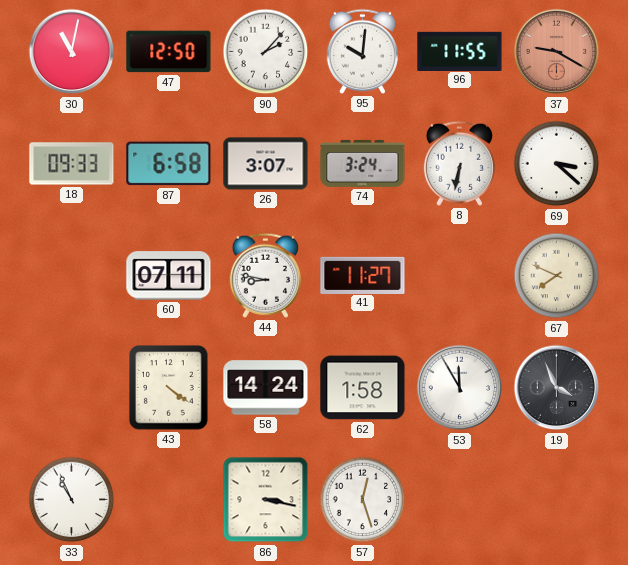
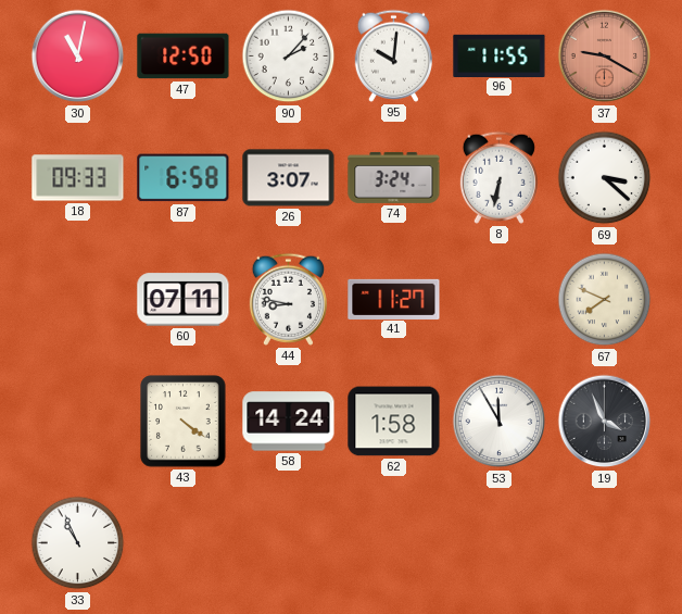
86: 3:17 -> none
57: 12:27 -> none
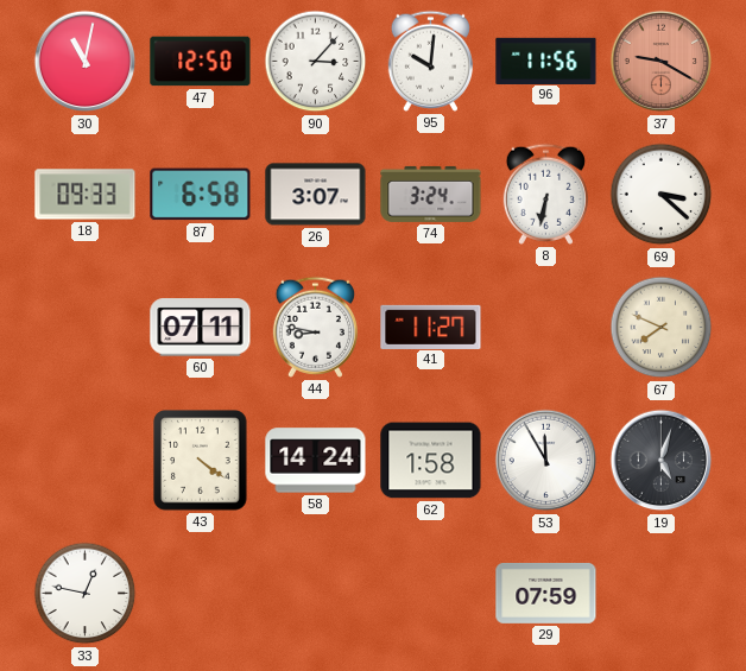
90: 2:07 -> 3:07
96: 11:55 -> 11:56
19: 3:56 -> 5:03
33: 10:56 -> 12:47
29: none -> 07:59
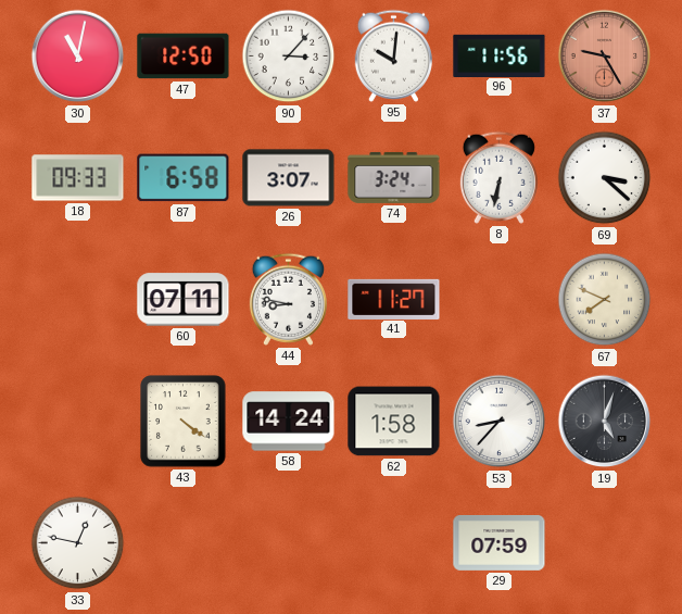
37: 9:20 -> 9:25
53: 11:55 -> 8:37
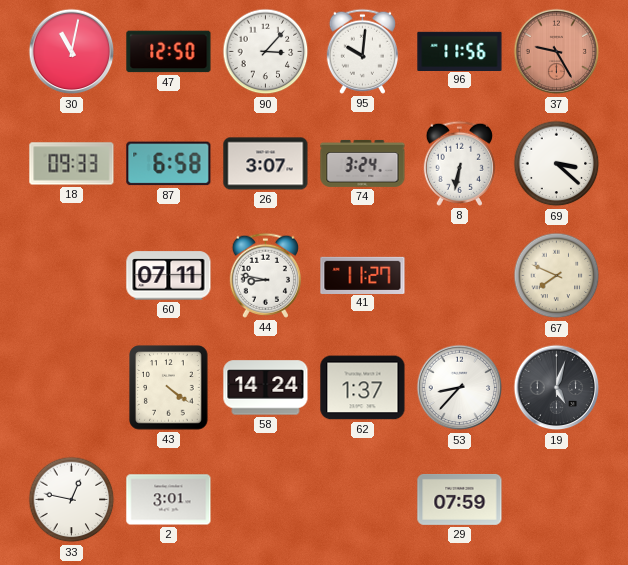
62: 1:58 -> 1:37
2: none -> 3:01
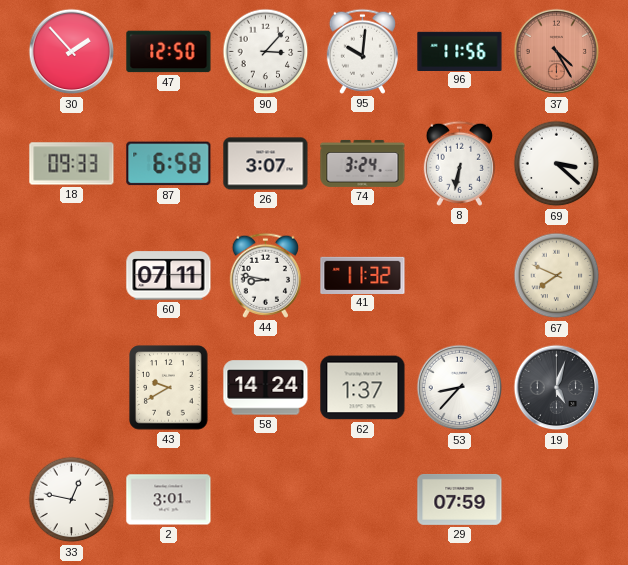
30: 11:02 -> 1:53
37: 9:25 -> 4:25
41: 11:27 -> 11:32
43: 4:21 -> 9:40
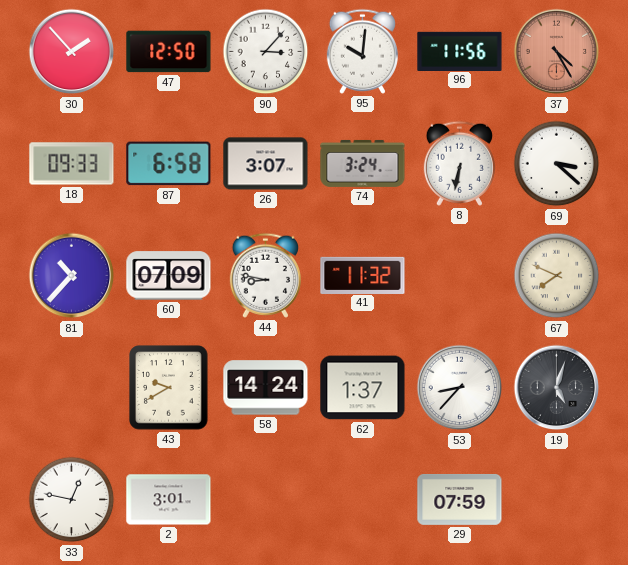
81: none -> 10:37
60: 07:11 -> 07:09
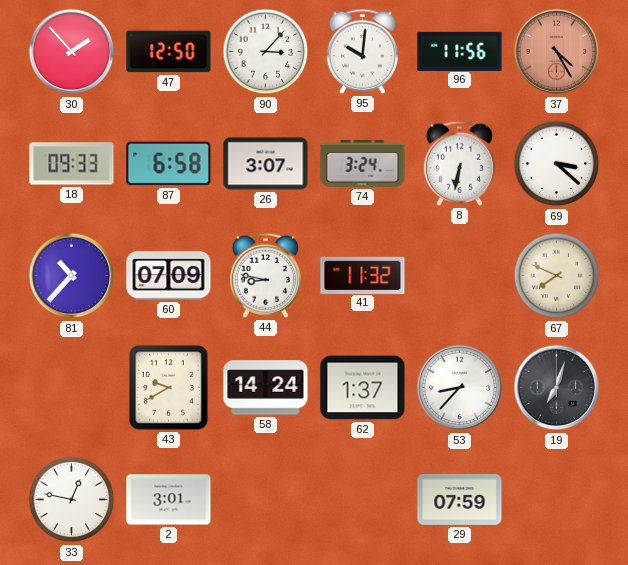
19: 5:03 -> 7:03
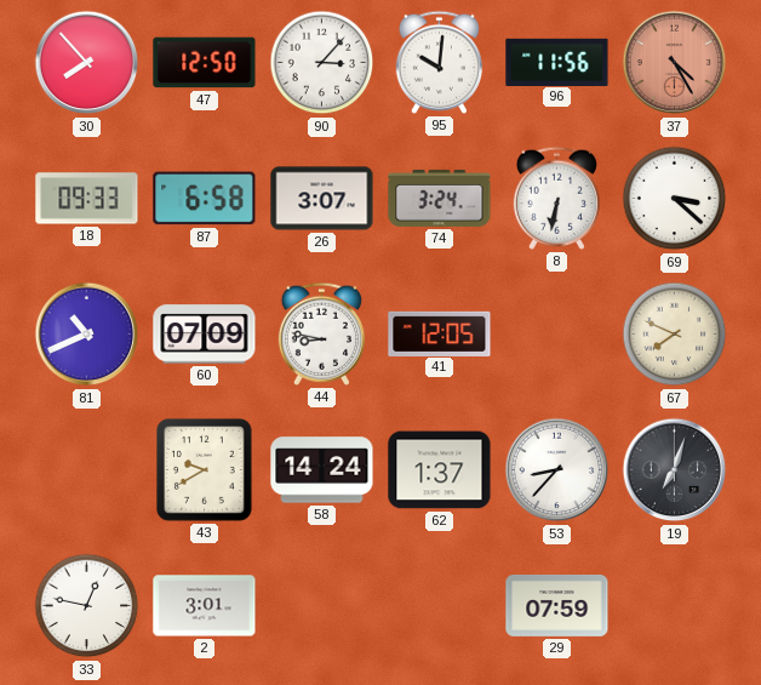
30: 1:53 -> 7:53
81: 10:37 -> 10:41
41: 11:32 -> 12:05
